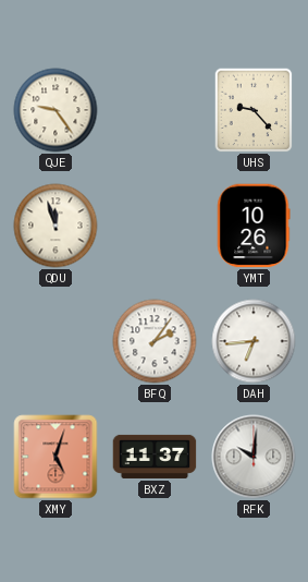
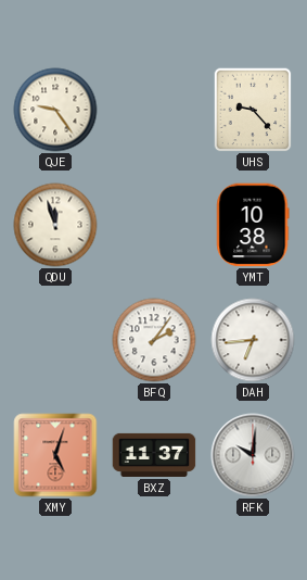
YMT: 10:26 -> 10:38
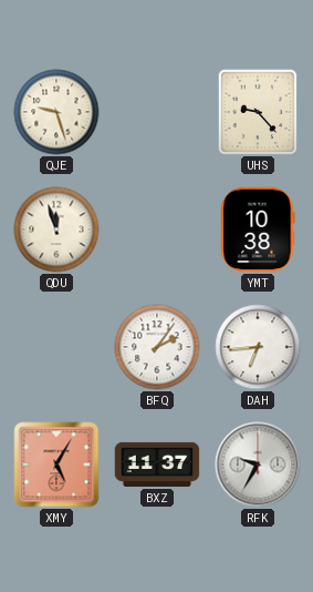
QJE: 9:24 -> 9:27
XMY: 5:03 -> 5:05
RFK: 10:01 -> 9:35
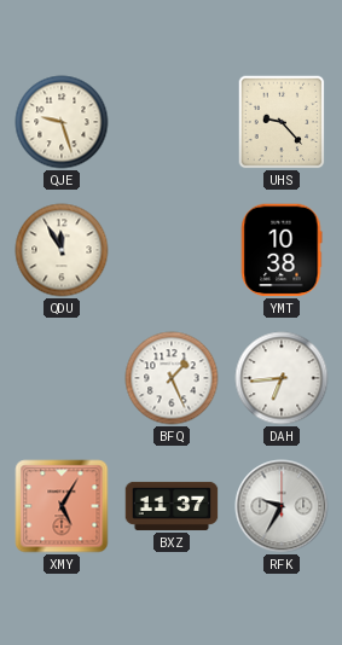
QDU: 11:57 -> 11:55
BFQ: 2:06 -> 1:26
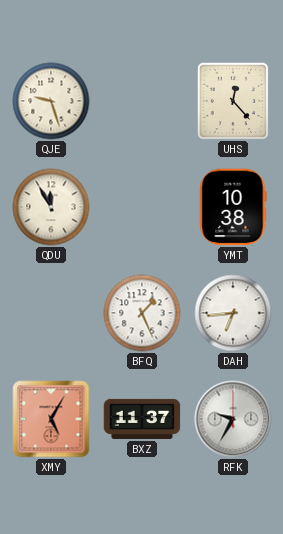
UHS: 9:23 -> 12:23
